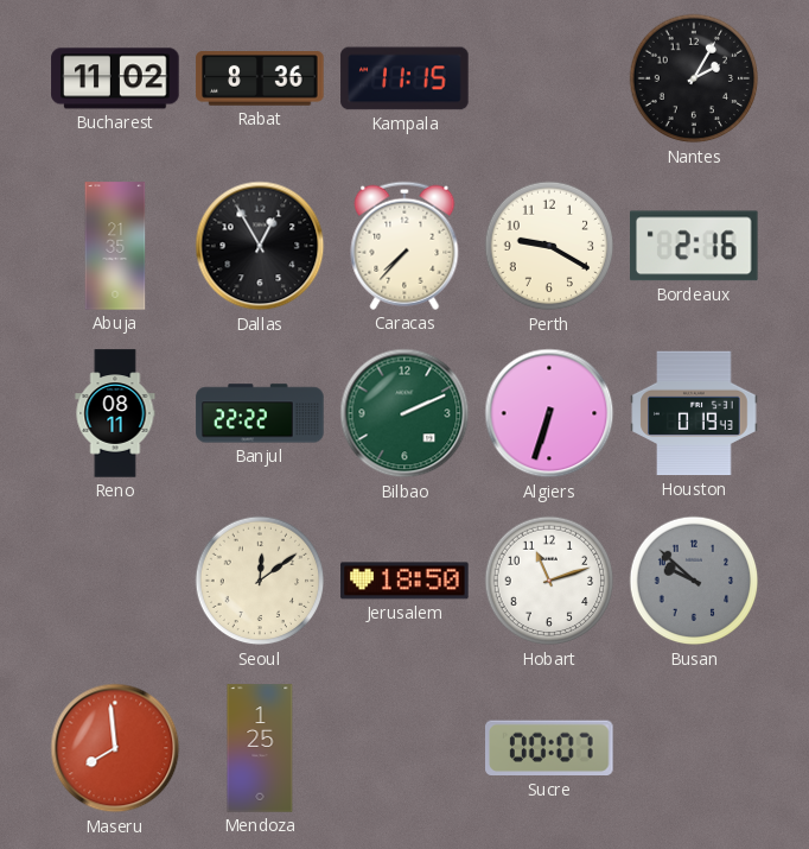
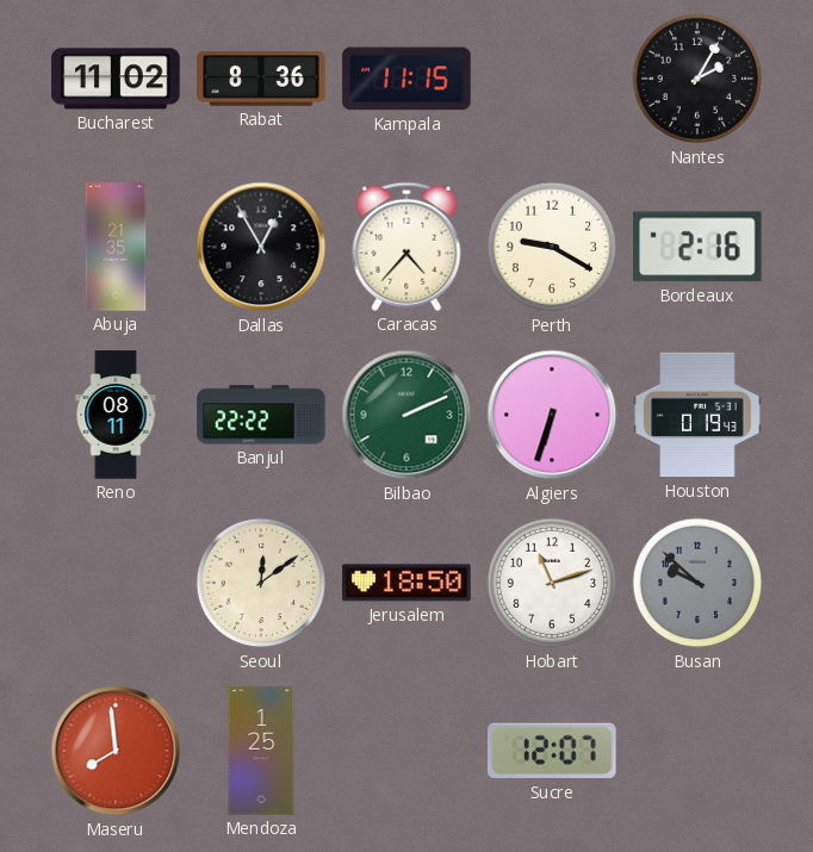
Caracas: 7:37 -> 4:37
Sucre: 00:07 -> 12:07
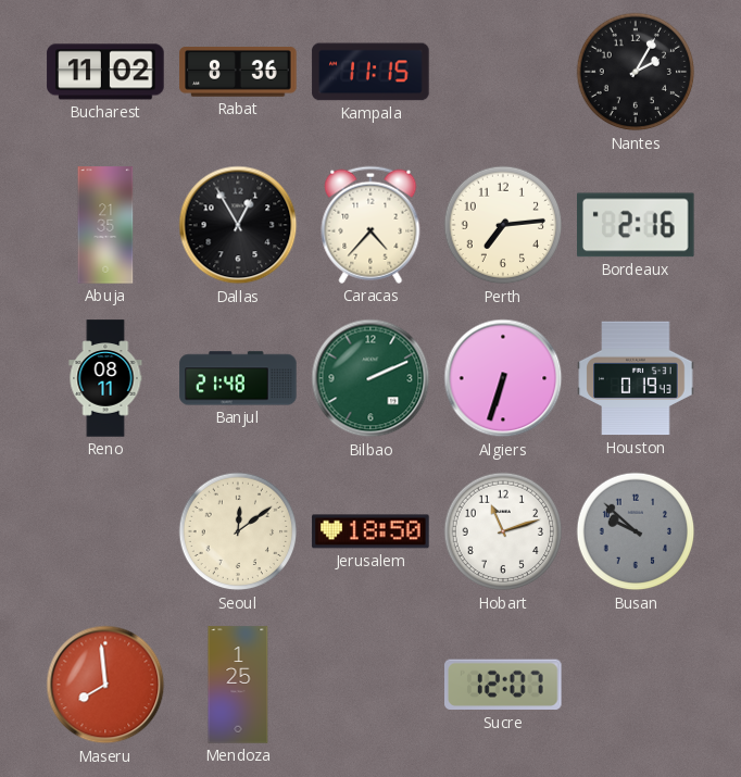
Perth: 9:20 -> 7:14
Banjul: 22:22 -> 21:48
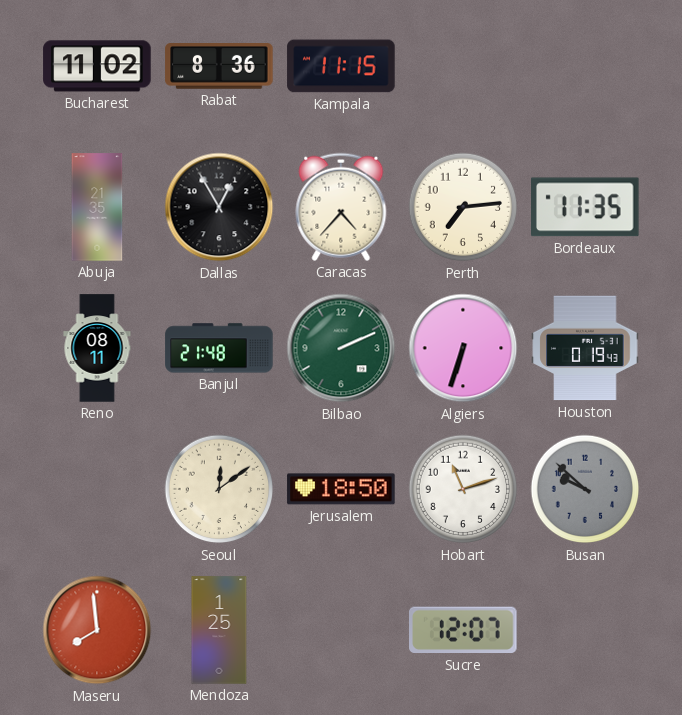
Nantes: 2:05 -> none
Bordeaux: 2:16 -> 11:35
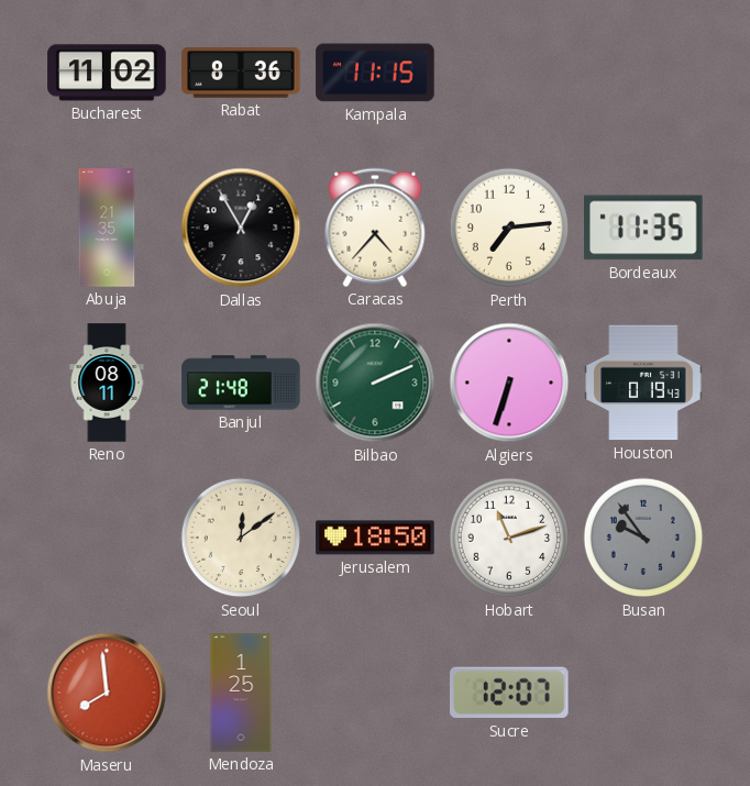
Busan: 9:52 -> 9:54
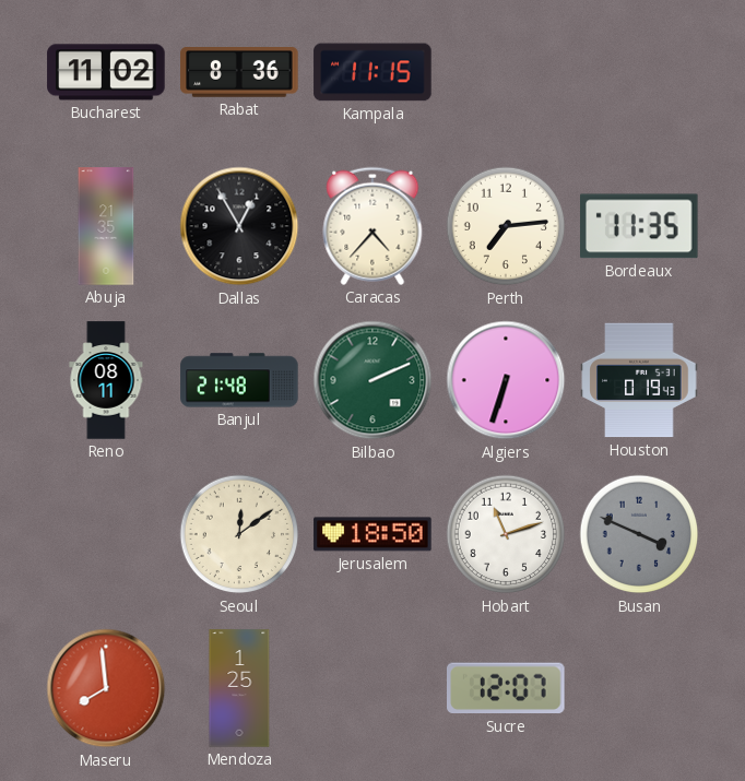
Busan: 9:54 -> 3:49
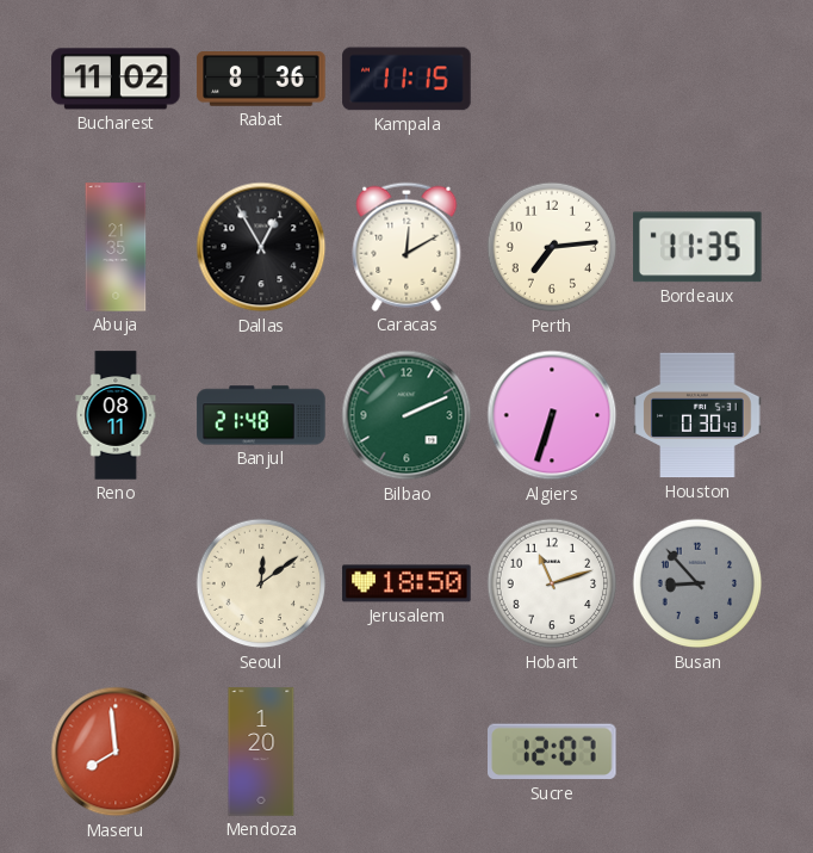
Caracas: 4:37 -> 12:10
Houston: 0:19 -> 0:30
Busan: 3:49 -> 8:53
Mendoza: 1:25 -> 1:20
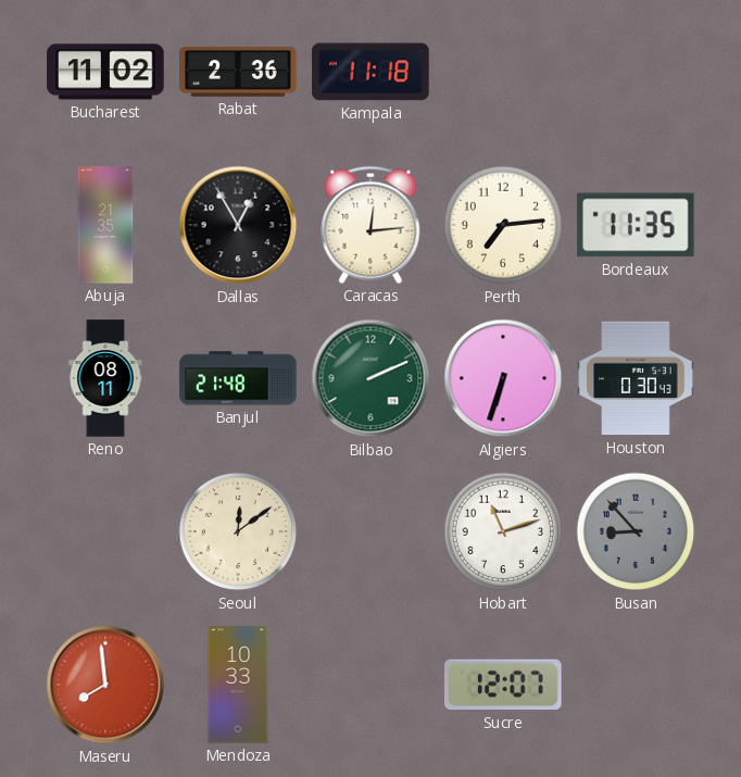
Rabat: 8:36 -> 2:36
Kampala: 11:15 -> 11:18
Caracas: 12:10 -> 12:14
Jerusalem: 18:50 -> none
Mendoza: 1:20 -> 10:33
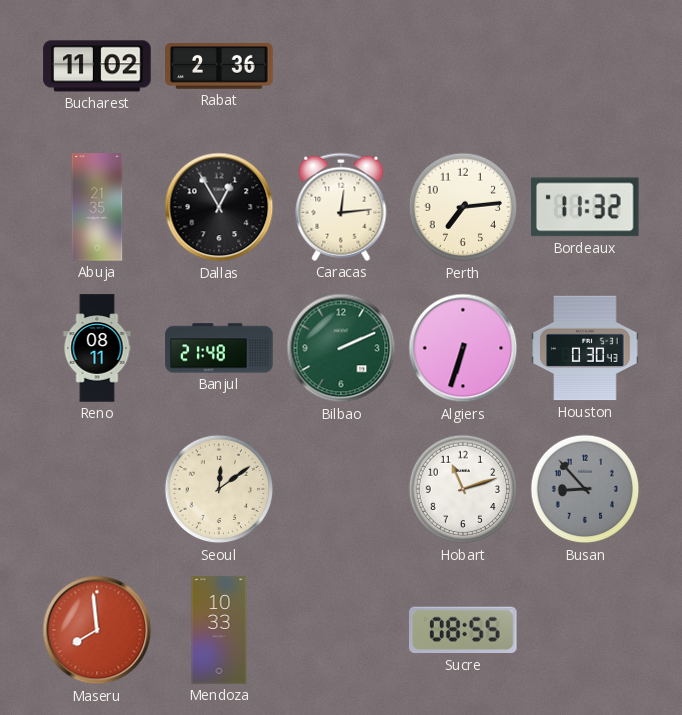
Kampala: 11:18 -> none
Bordeaux: 11:35 -> 11:32
Sucre: 12:07 -> 08:55
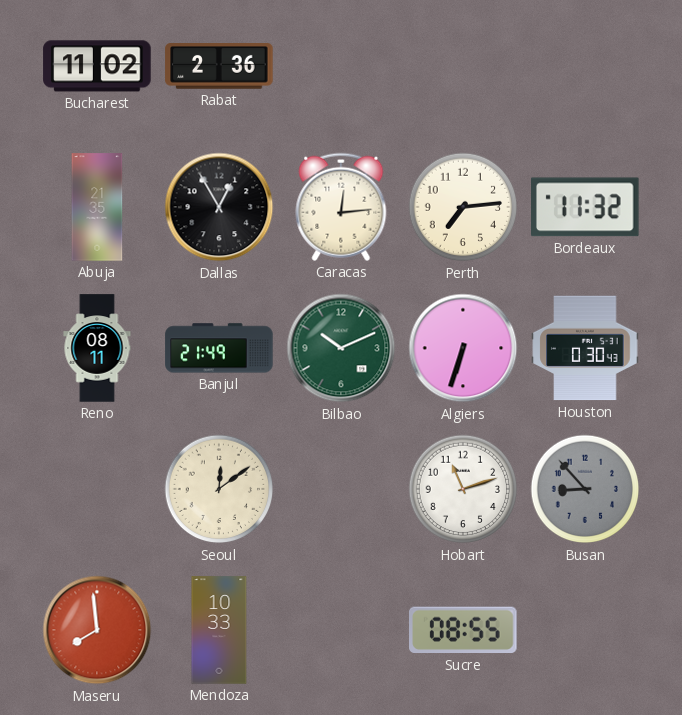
Banjul: 21:48 -> 21:49
Bilbao: 2:11 -> 10:11
